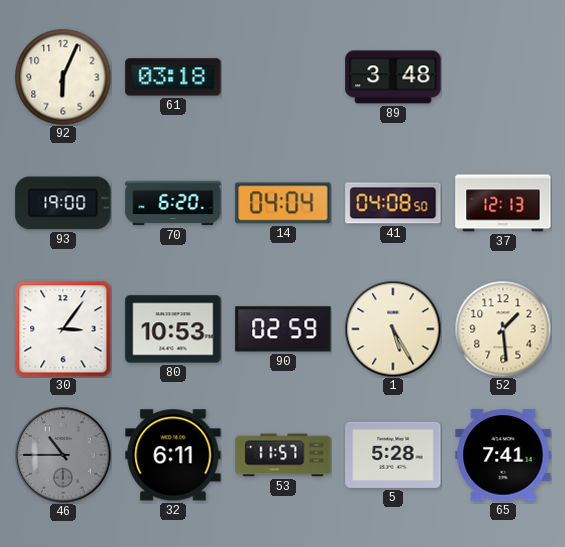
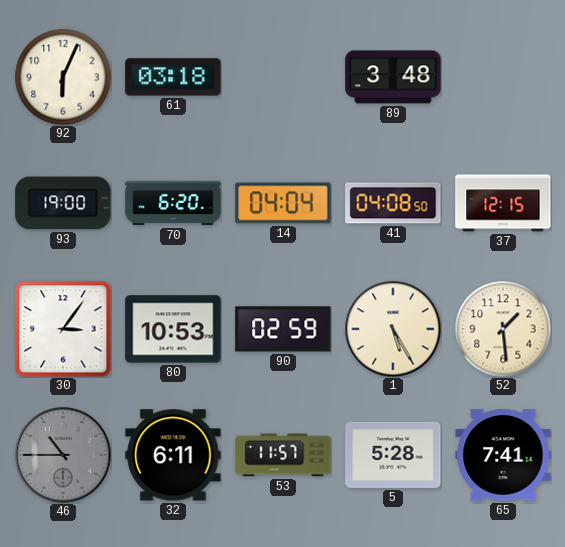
37: 12:13 -> 12:15
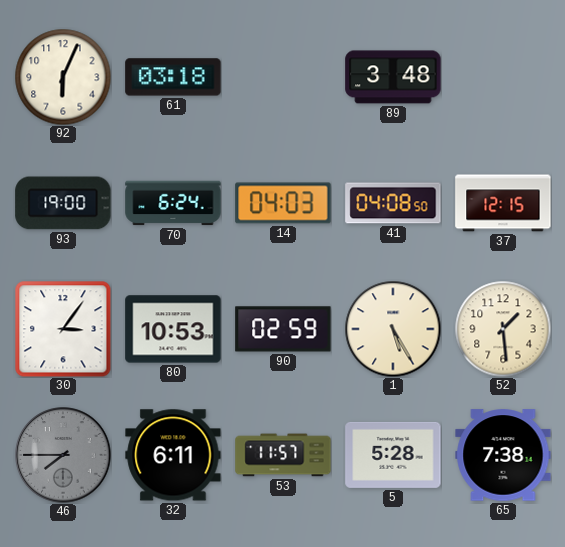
70: 6:20 -> 6:24
14: 04:04 -> 04:03
46: 10:45 -> 7:45
65: 7:41 -> 7:38
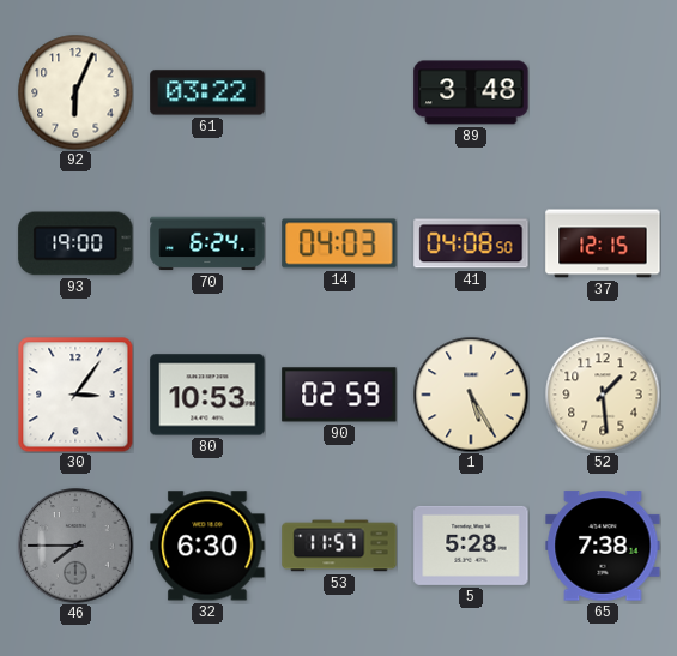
61: 03:18 -> 03:22
32: 6:11 -> 6:30
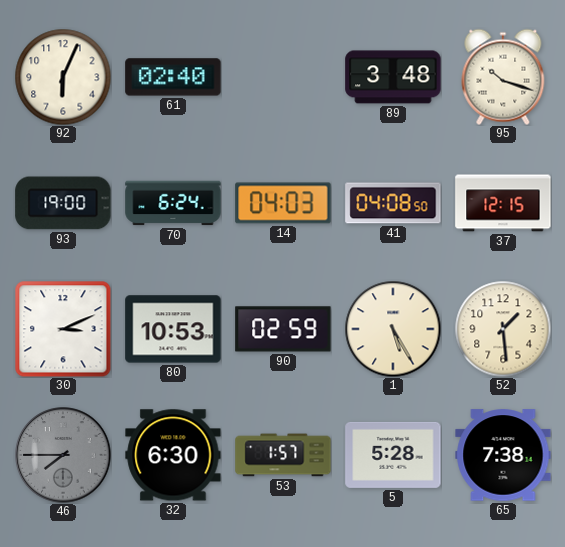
61: 03:22 -> 02:40
95: none -> 10:18
30: 3:06 -> 3:11
53: 11:57 -> 1:57
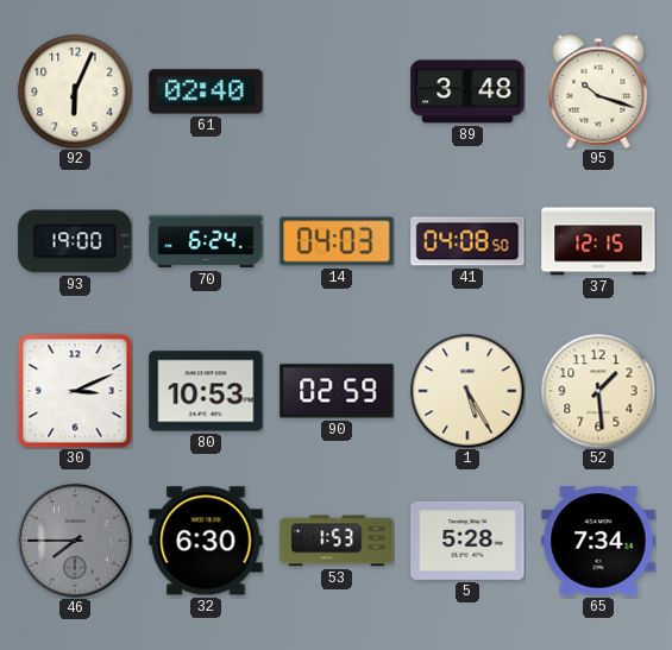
53: 1:57 -> 1:53
65: 7:38 -> 7:34
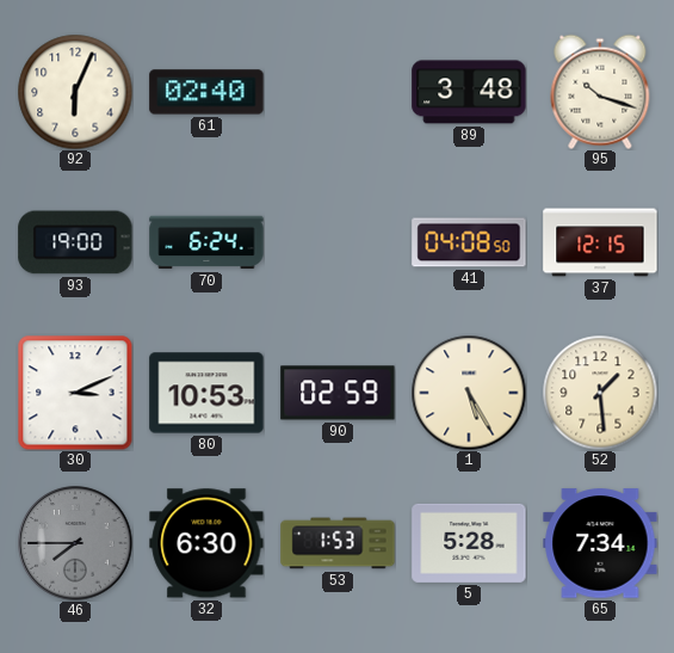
14: 04:03 -> none
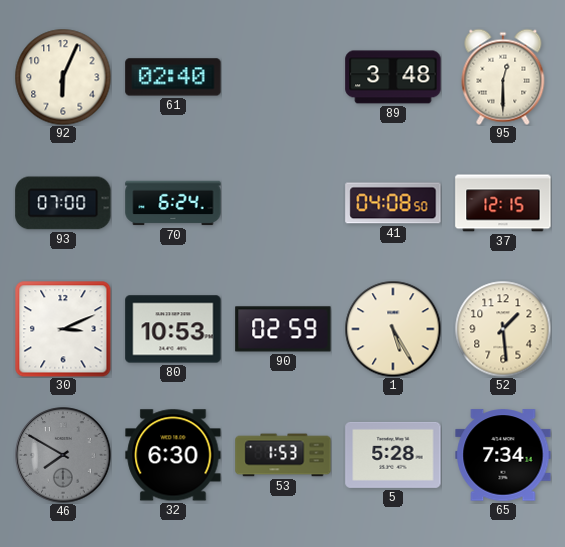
95: 10:18 -> 12:30
93: 19:00 -> 07:00
46: 7:45 -> 7:50
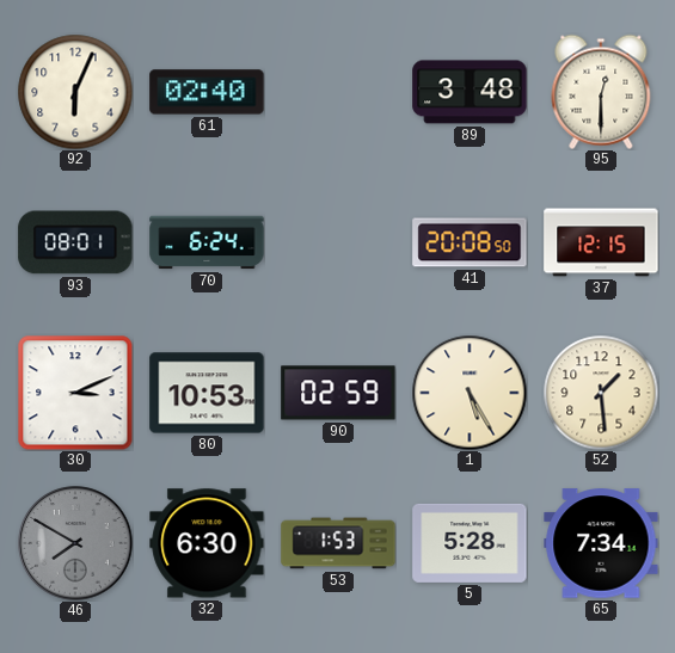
93: 07:00 -> 08:01
41: 04:08 -> 20:08
